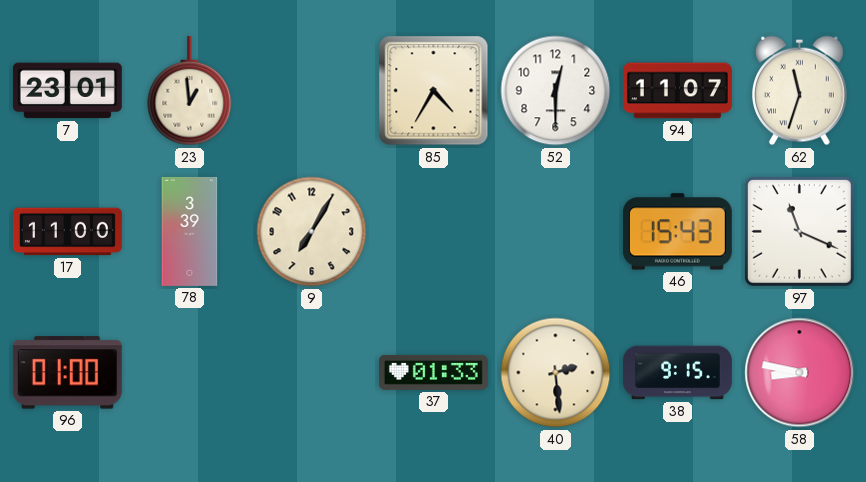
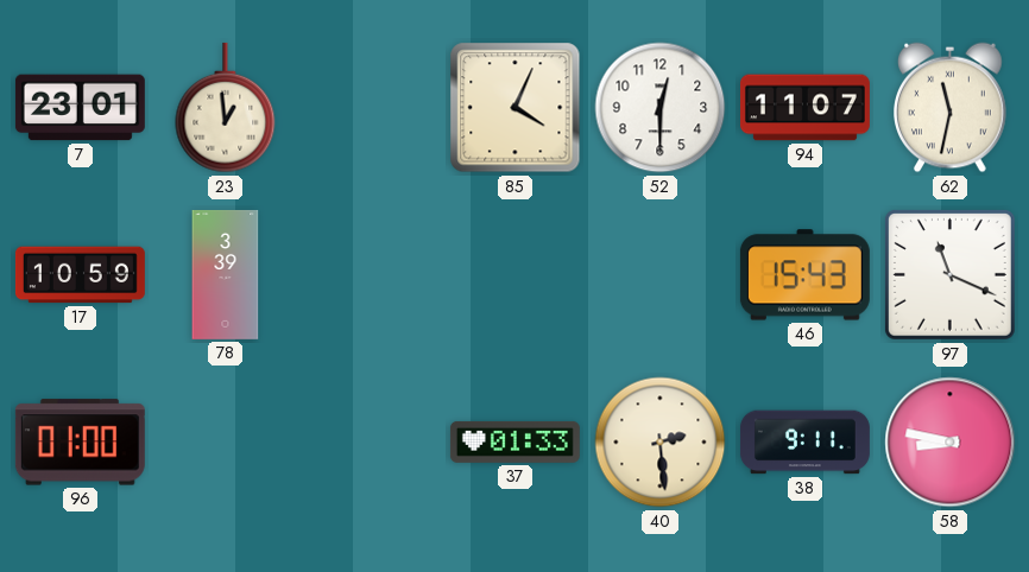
85: 4:35 -> 4:04
62: 11:33 -> 11:32
17: 11:00 -> 10:59
9: 7:05 -> none
38: 9:15 -> 9:11
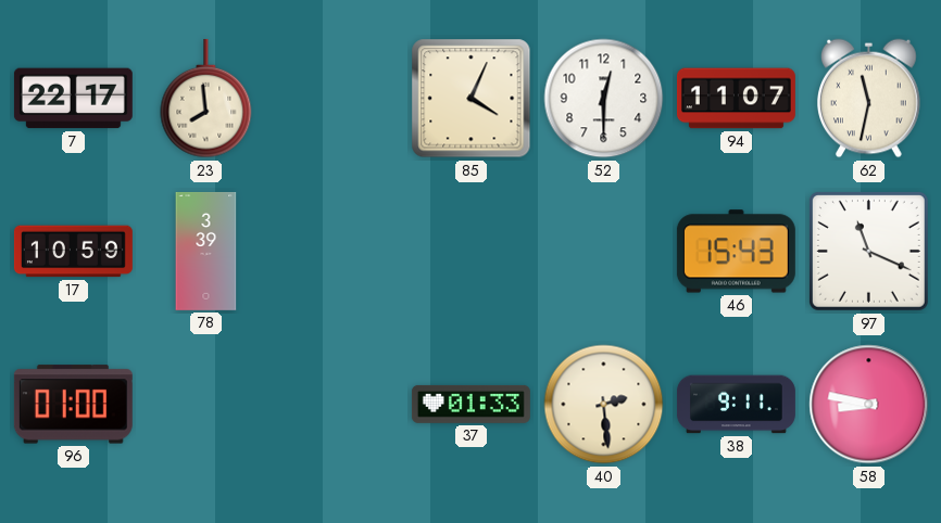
7: 23:01 -> 22:17
23: 12:59 -> 7:59
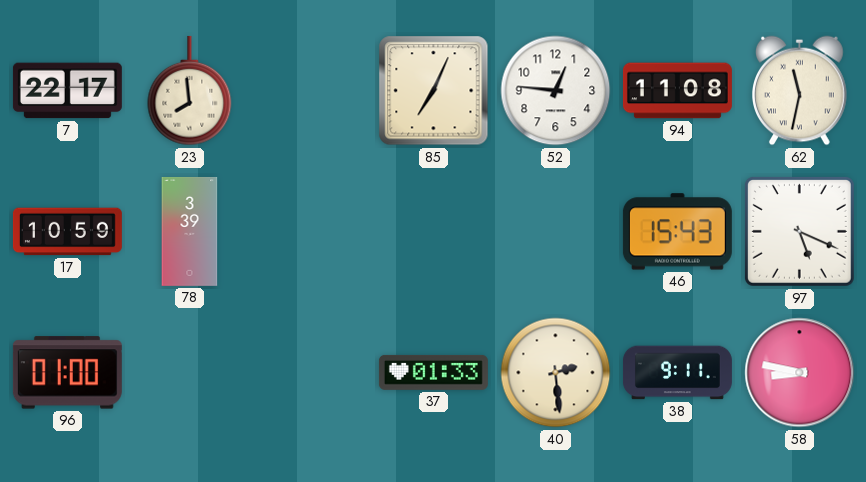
85: 4:04 -> 7:04
52: 12:30 -> 12:46
94: 11:07 -> 11:08
97: 11:19 -> 5:19
